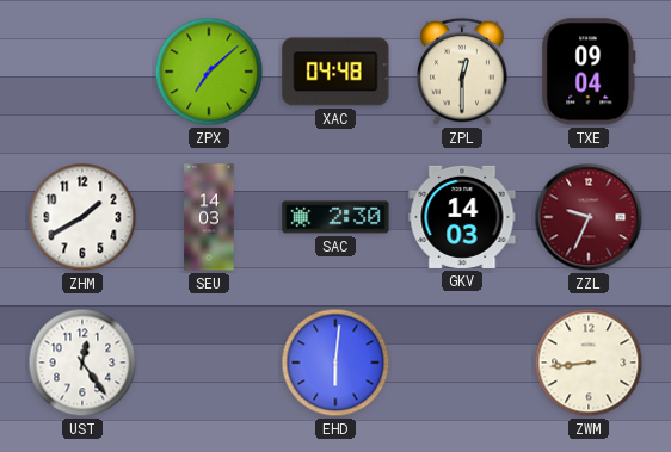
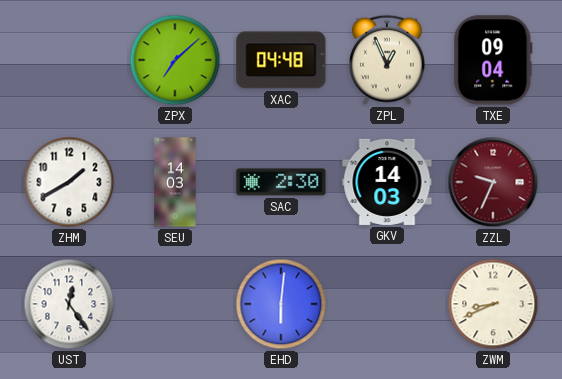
ZPL: 12:30 -> 12:56
ZWM: 8:44 -> 8:41
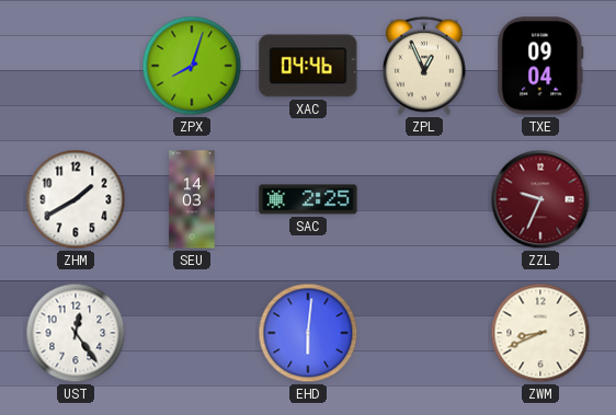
ZPX: 7:08 -> 8:03
XAC: 04:48 -> 04:46
SAC: 2:30 -> 2:25
GKV: 14:03 -> none
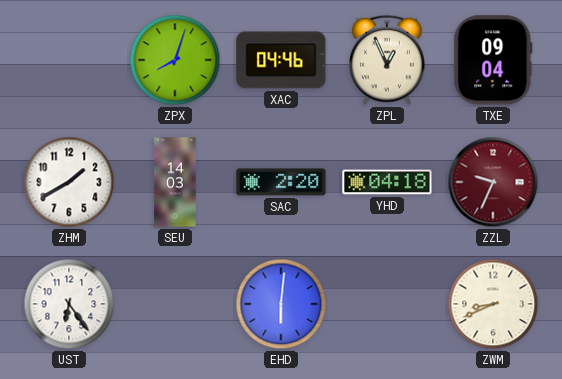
SAC: 2:25 -> 2:20
YHD: none -> 04:18
UST: 12:24 -> 6:24
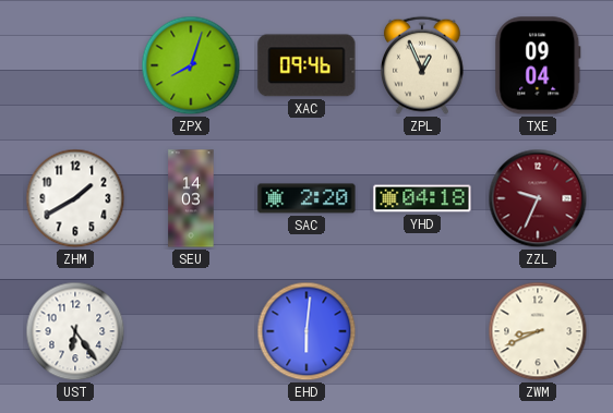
XAC: 04:46 -> 09:46
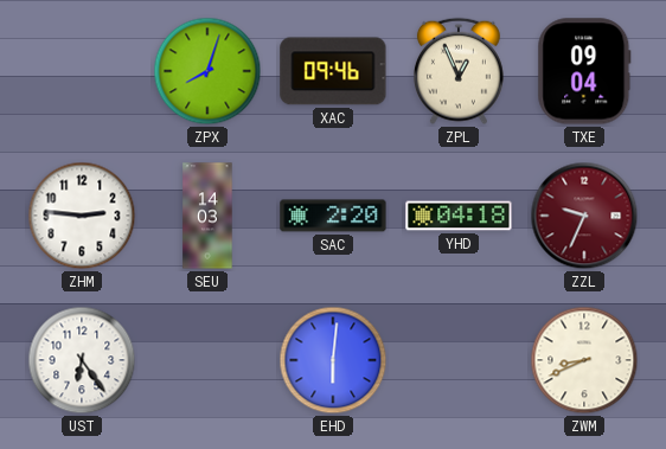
ZHM: 1:40 -> 2:46
